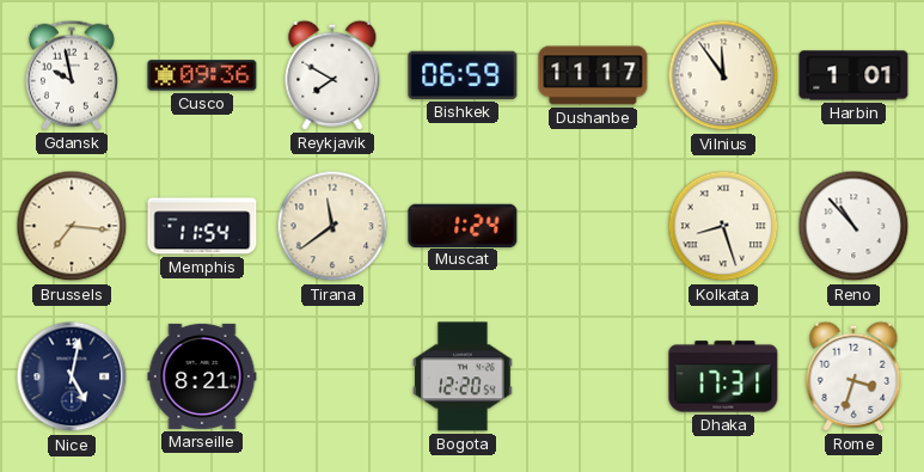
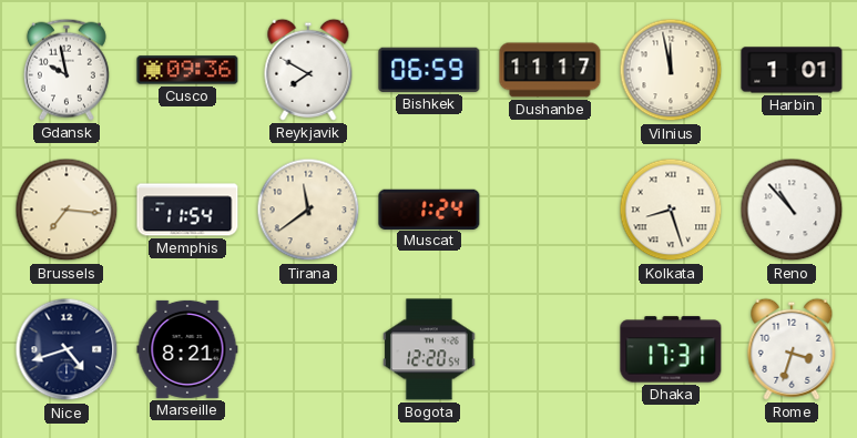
Vilnius: 11:54 -> 11:58
Nice: 5:02 -> 4:42
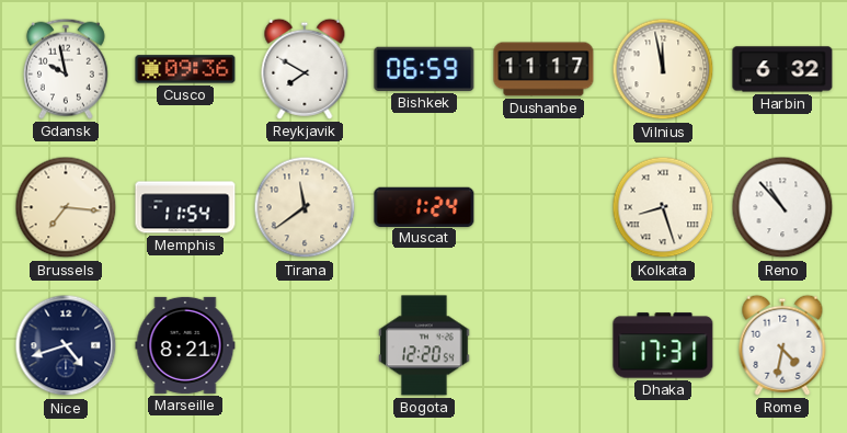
Harbin: 1:01 -> 6:32
Rome: 3:33 -> 4:32
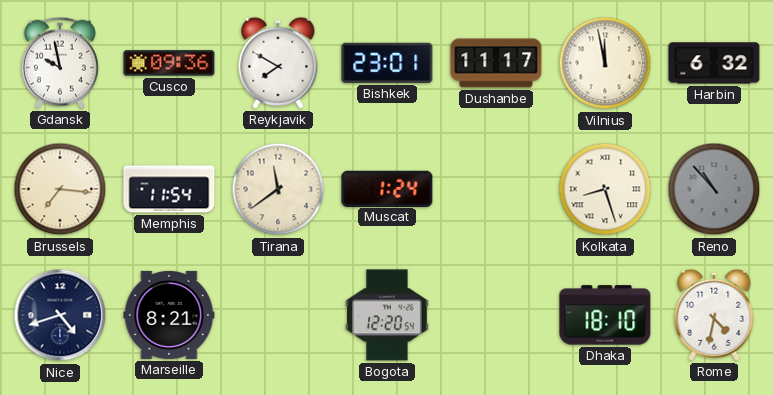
Bishkek: 06:59 -> 23:01
Reno dial: white -> grey
Dhaka: 17:31 -> 18:10
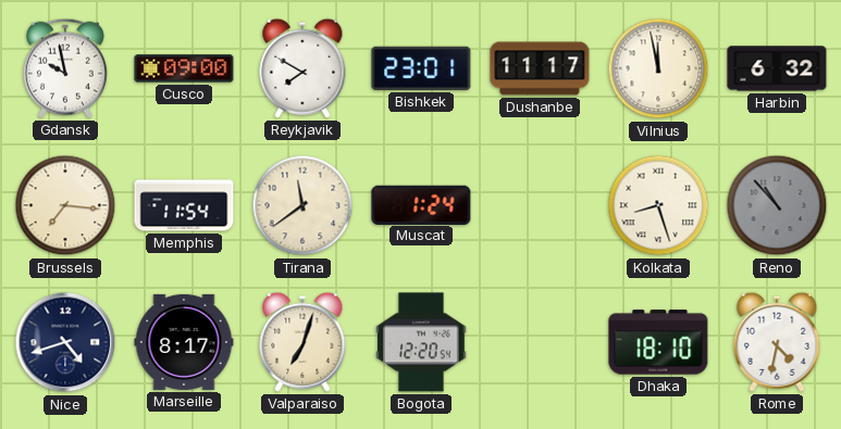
Cusco: 09:36 -> 09:00
Marseille: 8:21 -> 8:17
Valparaiso: none -> 7:03
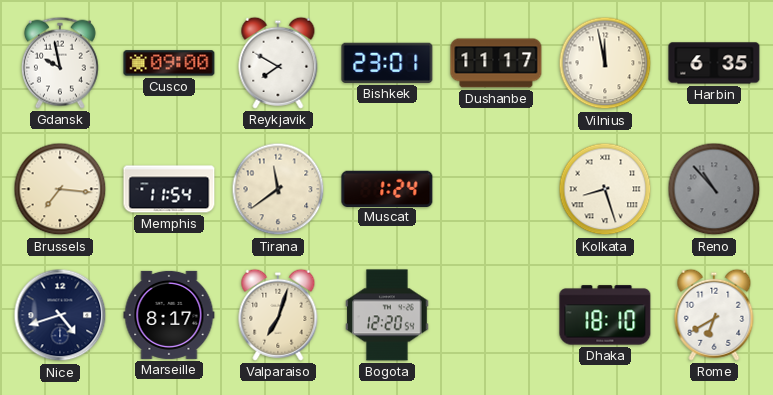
Harbin: 6:32 -> 6:35
Rome: 4:32 -> 6:40
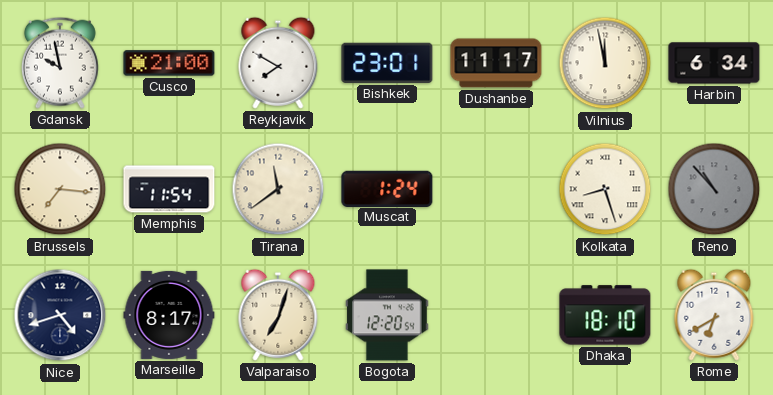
Cusco: 09:00 -> 21:00
Harbin: 6:35 -> 6:34
